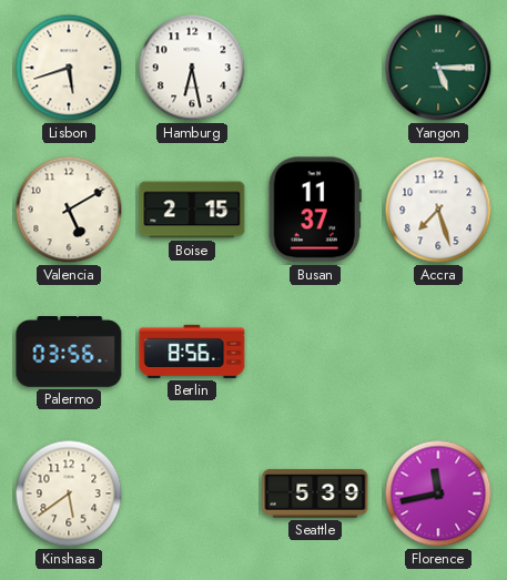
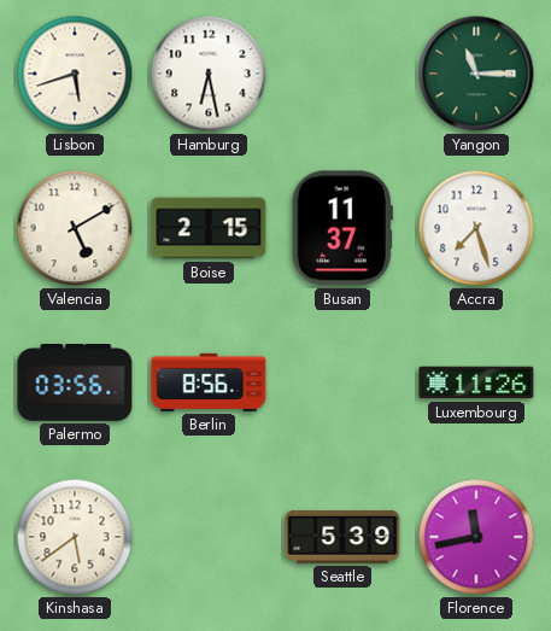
Yangon: 5:15 -> 11:15
Luxembourg: none -> 11:26
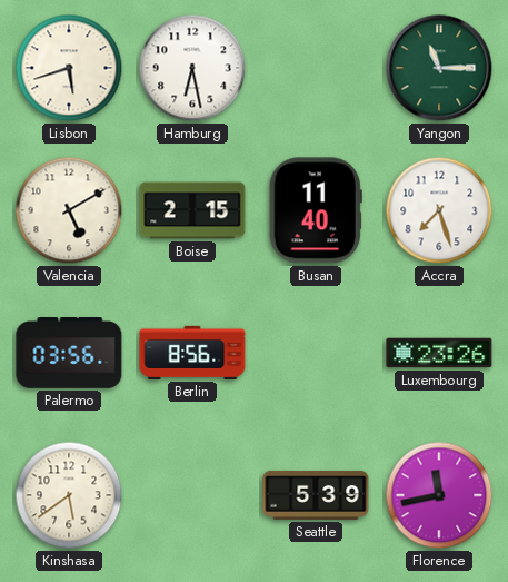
Busan: 11:37 -> 11:40
Luxembourg: 11:26 -> 23:26
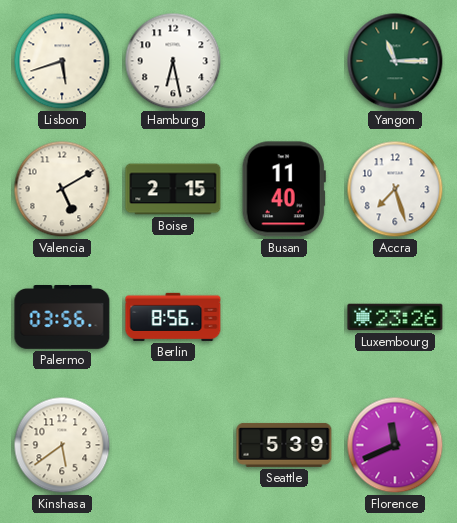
Florence: 11:43 -> 11:41
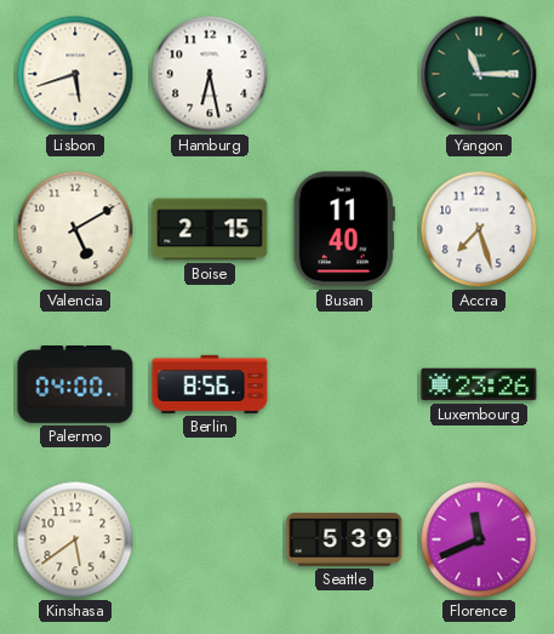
Palermo: 03:56 -> 04:00
